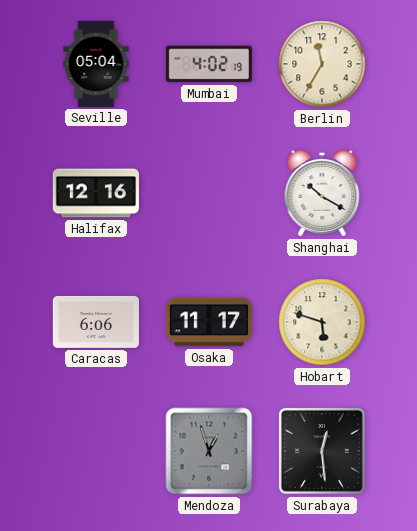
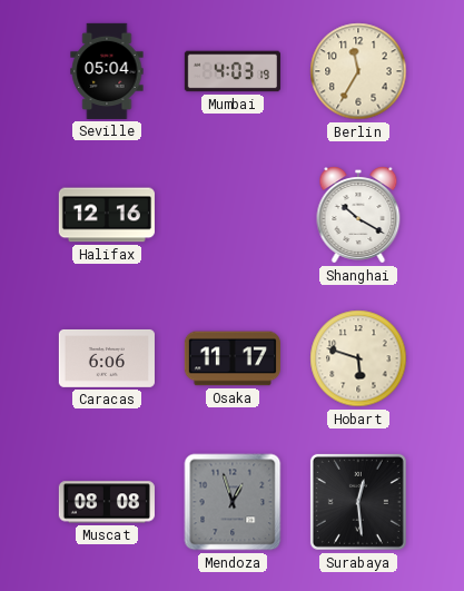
Mumbai: 4:02 -> 4:03
Muscat: none -> 08:08
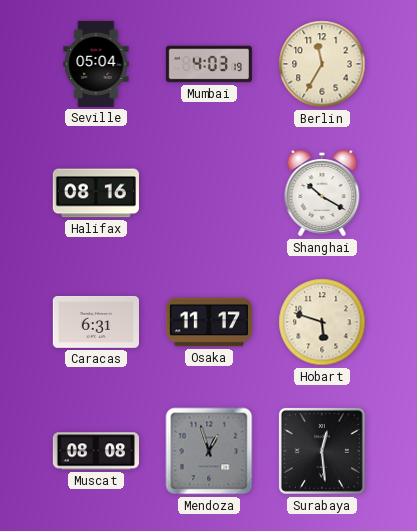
Halifax: 12:16 -> 08:16
Caracas: 6:06 -> 6:31
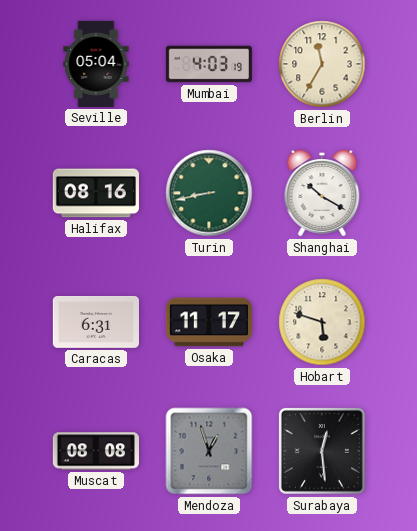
Turin: none -> 8:43
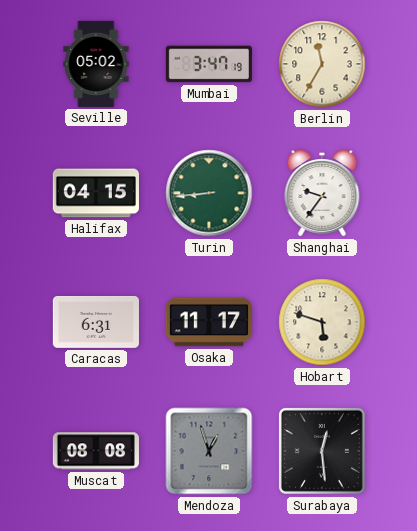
Seville: 05:04 -> 05:02
Mumbai: 4:03 -> 3:47
Halifax: 08:16 -> 04:15
Turin: 8:43 -> 8:44
Shanghai: 10:20 -> 9:36
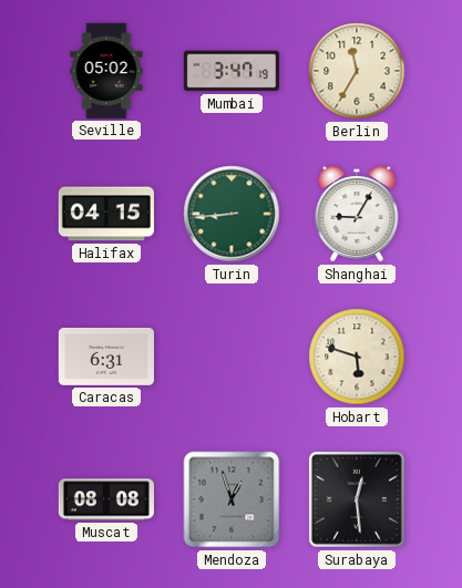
Shanghai: 9:36 -> 9:05
Osaka: 11:17 -> none
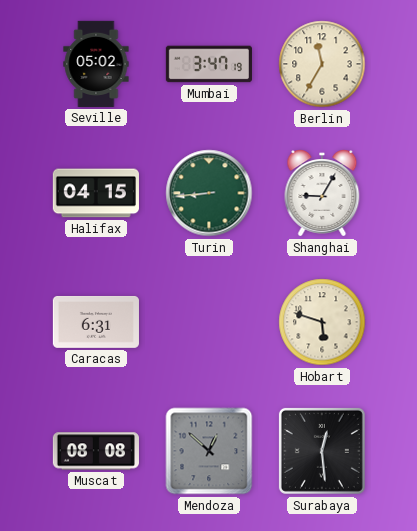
Mendoza: 12:57 -> 12:52
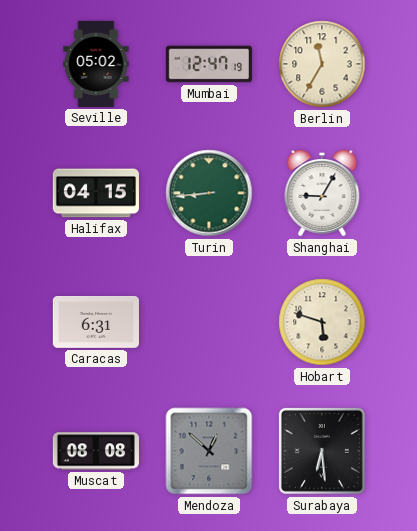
Mumbai: 3:47 -> 12:47
Surabaya: 12:29 -> 6:29
